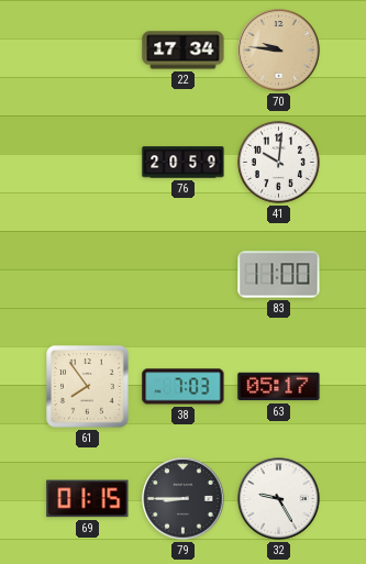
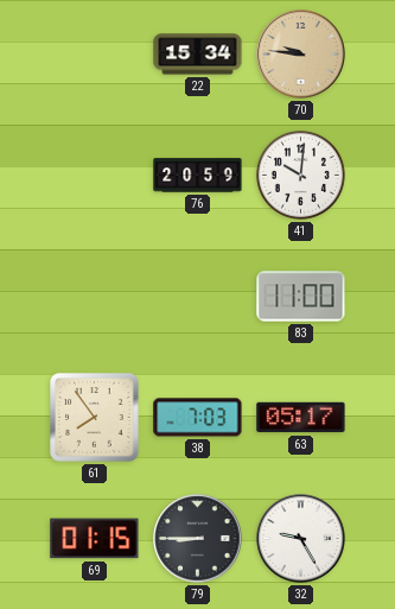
22: 17:34 -> 15:34
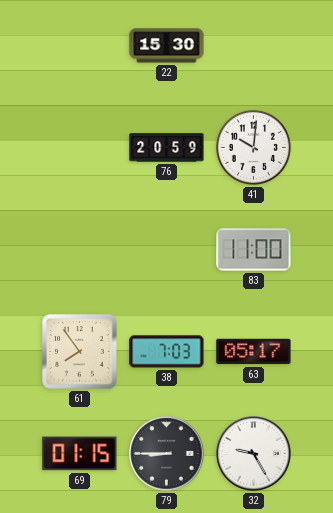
22: 15:34 -> 15:30
70: 9:46 -> none
